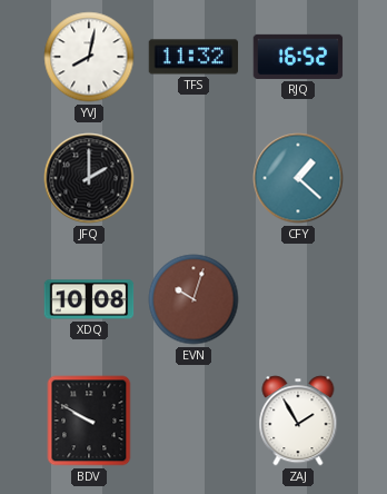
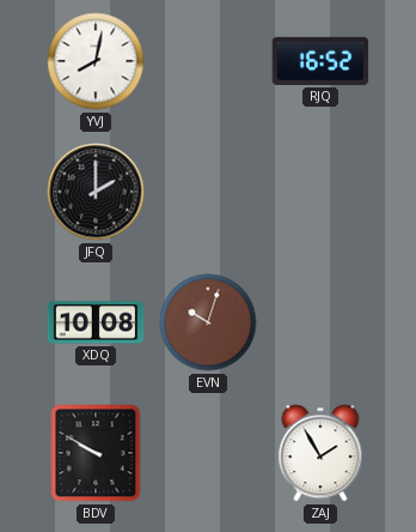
TFS: 11:32 -> none
CFY: 1:22 -> none
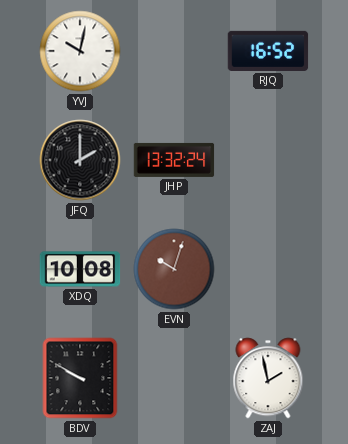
YVJ: 8:02 -> 10:02
JHP: none -> 13:32
ZAJ: 1:55 -> 1:58
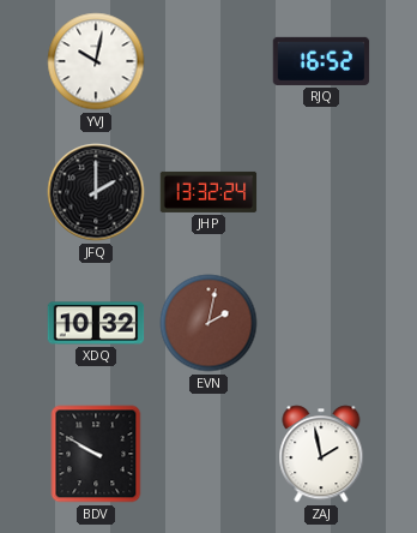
XDQ: 10:08 -> 10:32
EVN: 10:03 -> 2:02
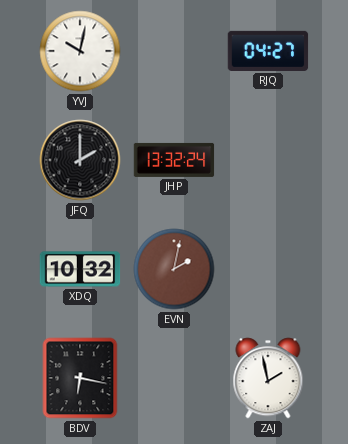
RJQ: 16:52 -> 04:27
BDV: 9:50 -> 6:17
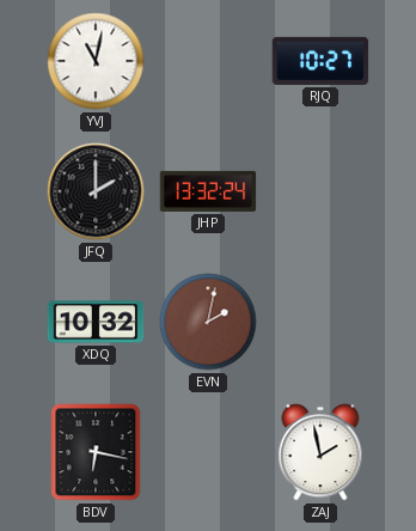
YVJ: 10:02 -> 11:02
RJQ: 04:27 -> 10:27
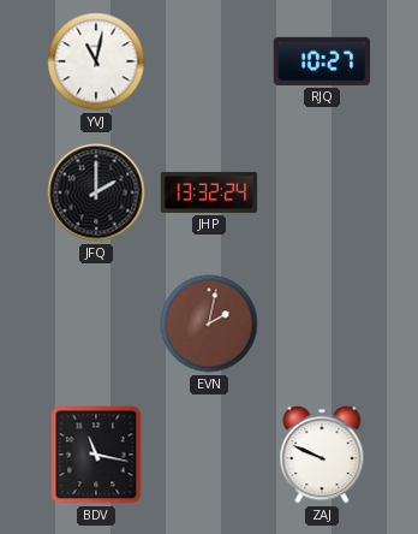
XDQ: 10:32 -> none
BDV: 6:17 -> 11:17
ZAJ: 1:58 -> 9:49
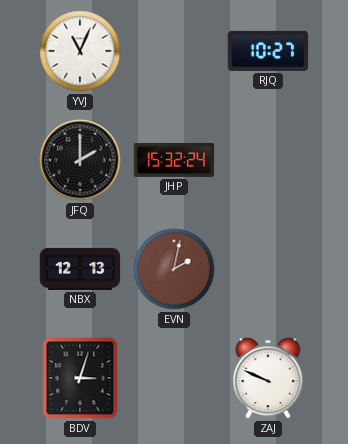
YVJ: 11:02 -> 11:04
JHP: 13:32 -> 15:32
NBX: none -> 12:13
BDV: 11:17 -> 3:03
